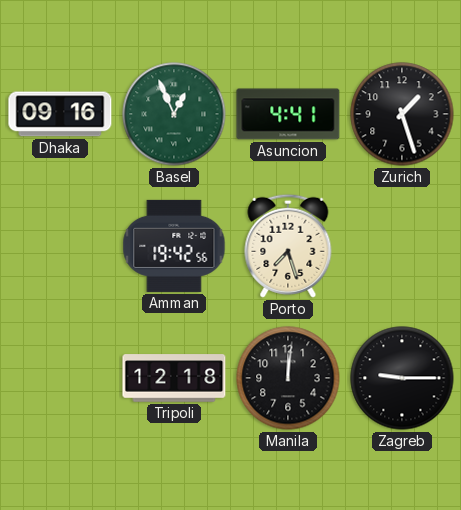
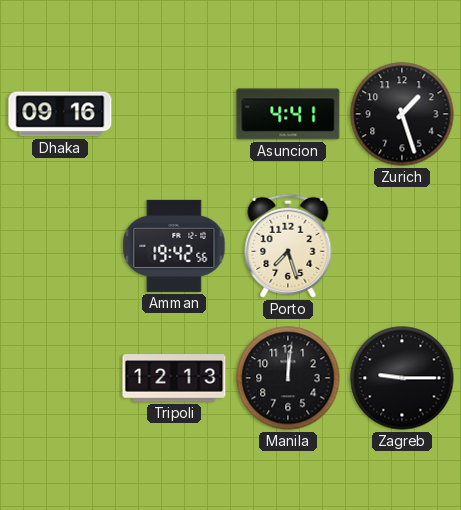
Basel: 12:56 -> none
Tripoli: 12:18 -> 12:13
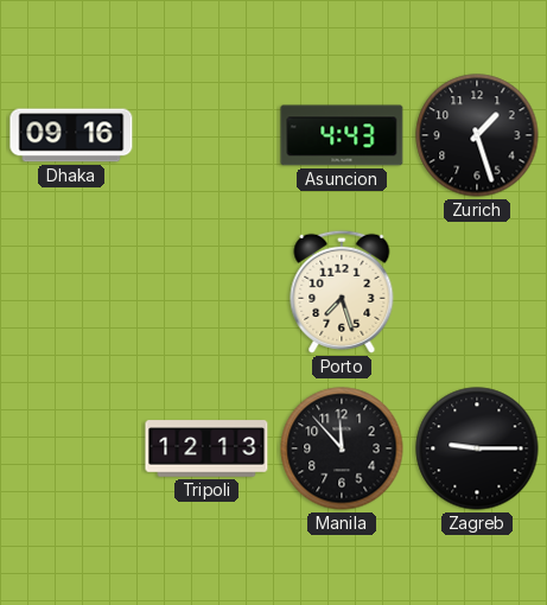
Asuncion: 4:41 -> 4:43
Amman: 19:42 -> none
Manila: 12:01 -> 11:53
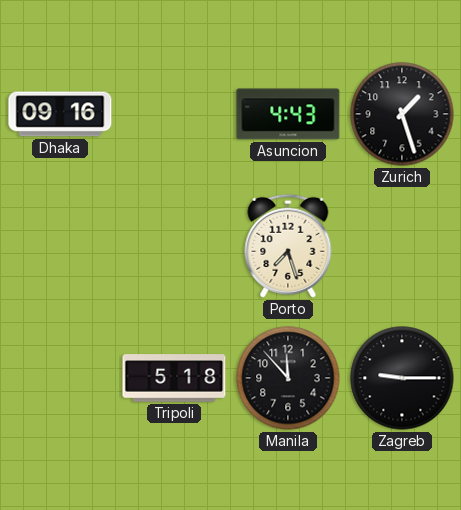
Tripoli: 12:13 -> 5:18
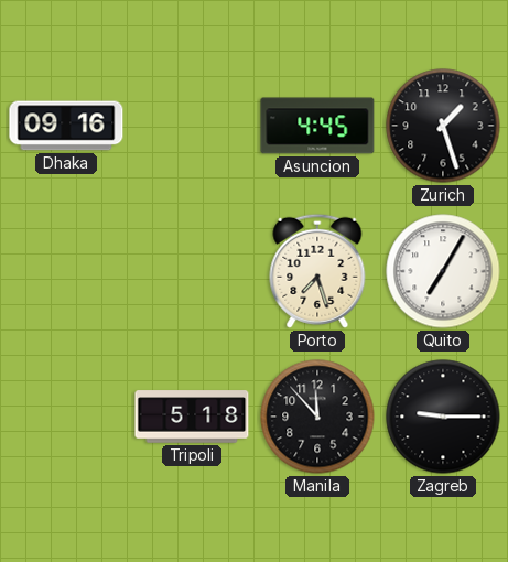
Asuncion: 4:43 -> 4:45
Quito: none -> 7:05
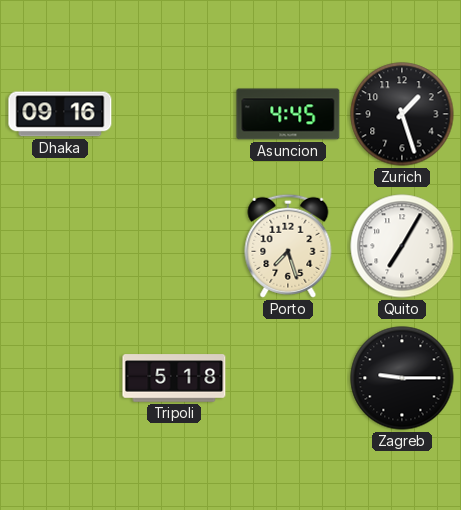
Manila: 11:53 -> none
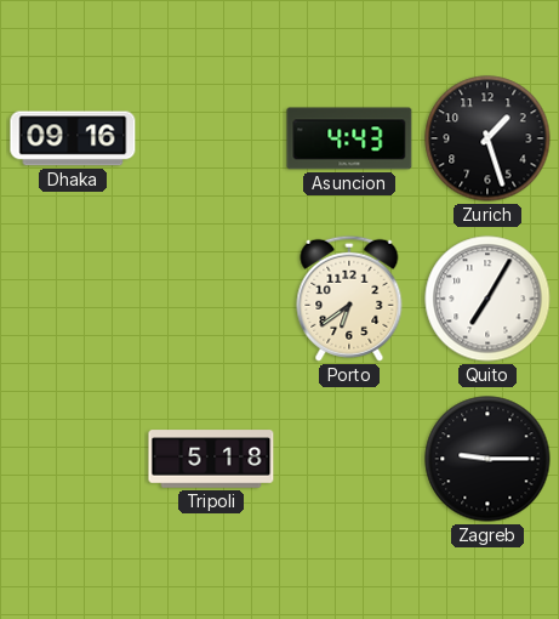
Asuncion: 4:45 -> 4:43
Porto: 7:27 -> 6:39
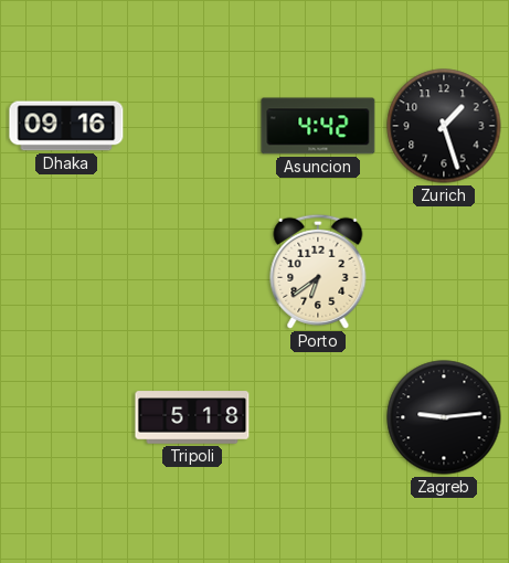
Asuncion: 4:43 -> 4:42
Quito: 7:05 -> none
Zagreb: 9:15 -> 9:14
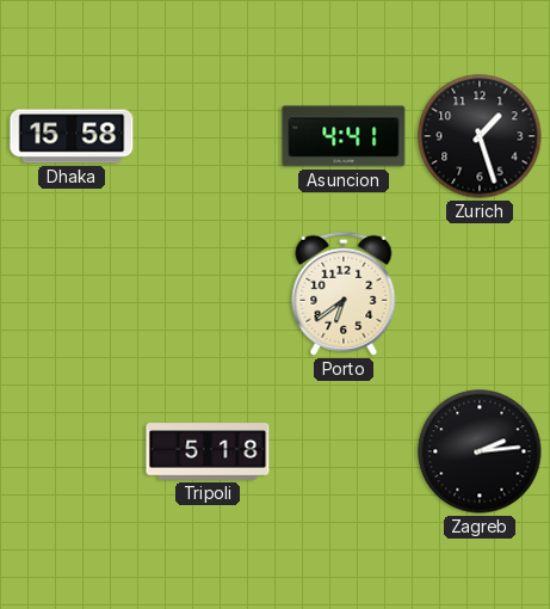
Dhaka: 09:16 -> 15:58
Asuncion: 4:42 -> 4:41
Zagreb: 9:14 -> 2:14
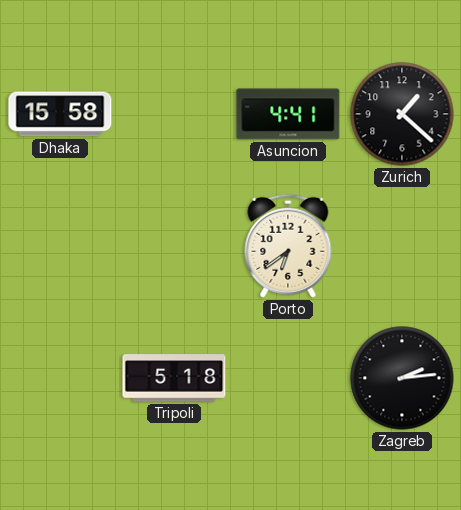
Zurich: 1:27 -> 1:22
